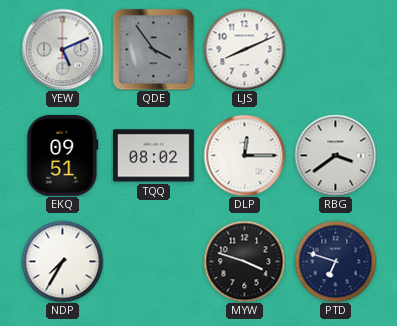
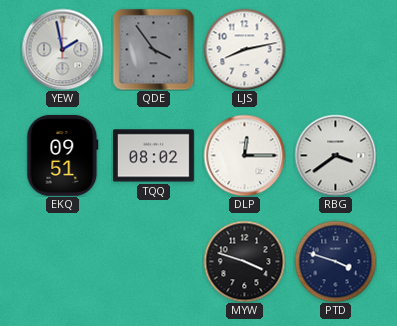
YEW: 5:11 -> 1:58
LJS: 8:11 -> 8:13
NDP: 7:35 -> none
PTD: 6:48 -> 3:48
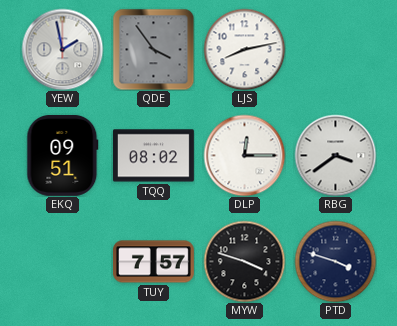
TUY: none -> 7:57
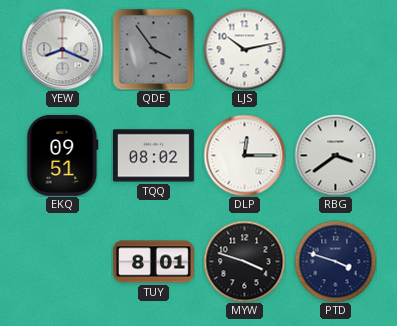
YEW: 1:58 -> 8:19
LJS: 8:13 -> 10:13
TUY: 7:57 -> 8:01
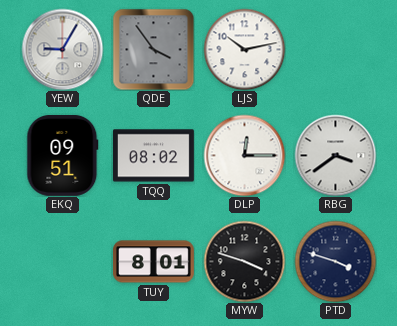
YEW: 8:19 -> 9:05
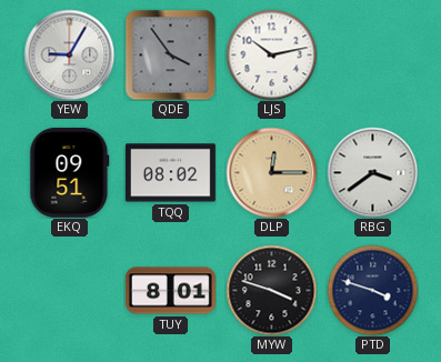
DLP dial: white -> champagne
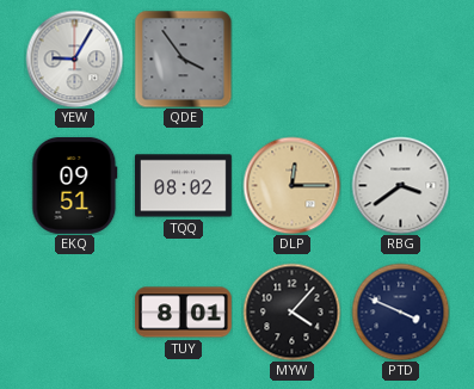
LJS: 10:13 -> none
MYW: 3:48 -> 4:07
PTD: 3:48 -> 3:49
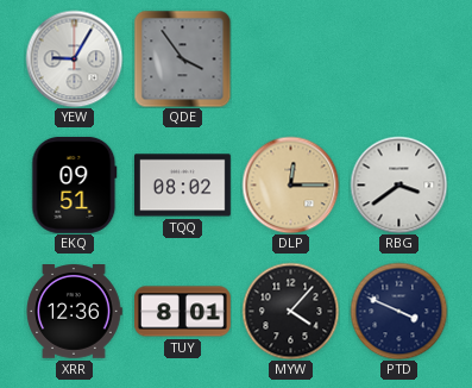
XRR: none -> 12:36
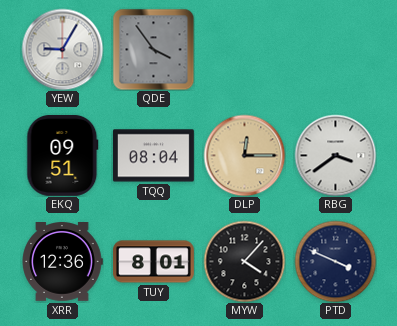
TQQ: 08:02 -> 08:04
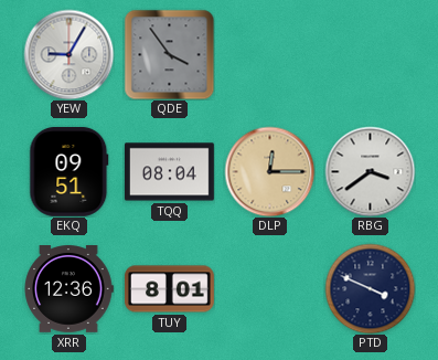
MYW: 4:07 -> none
